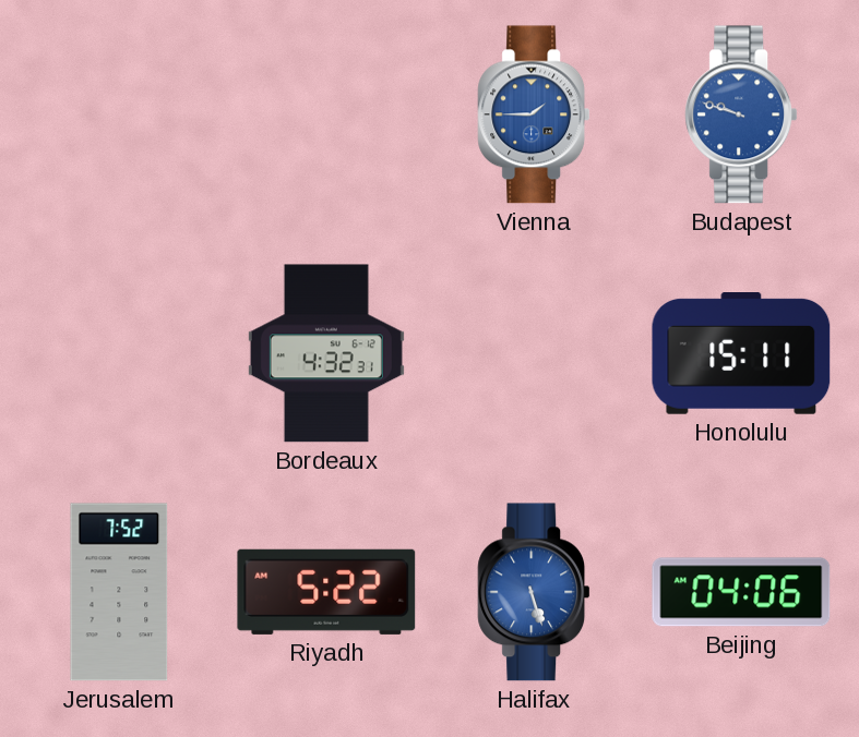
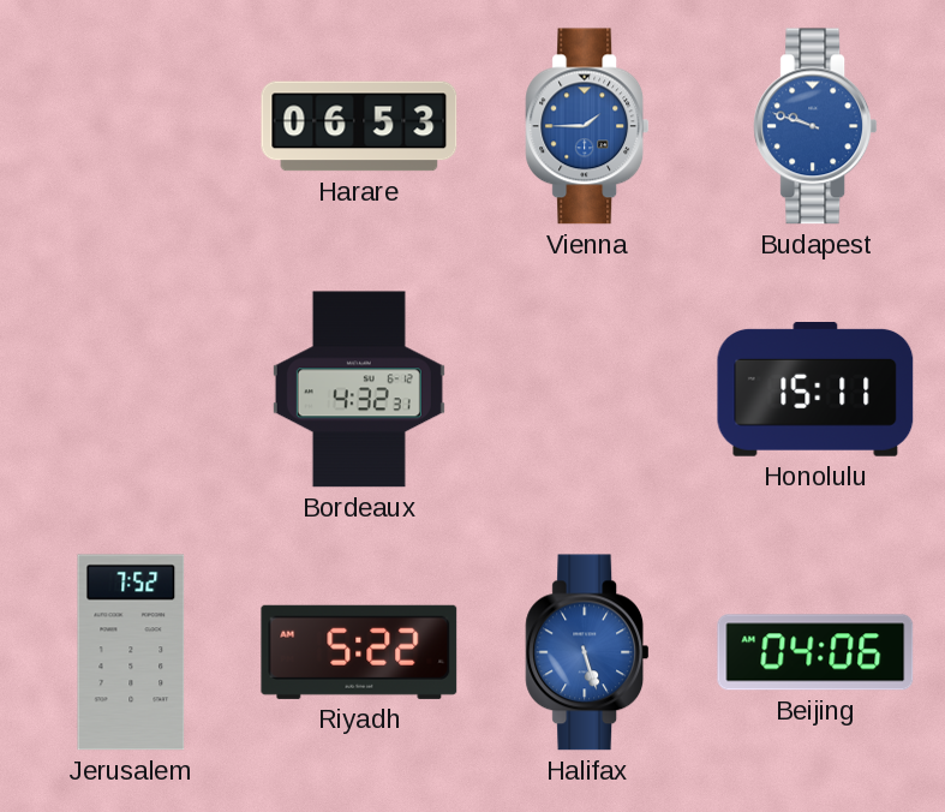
Harare: none -> 06:53
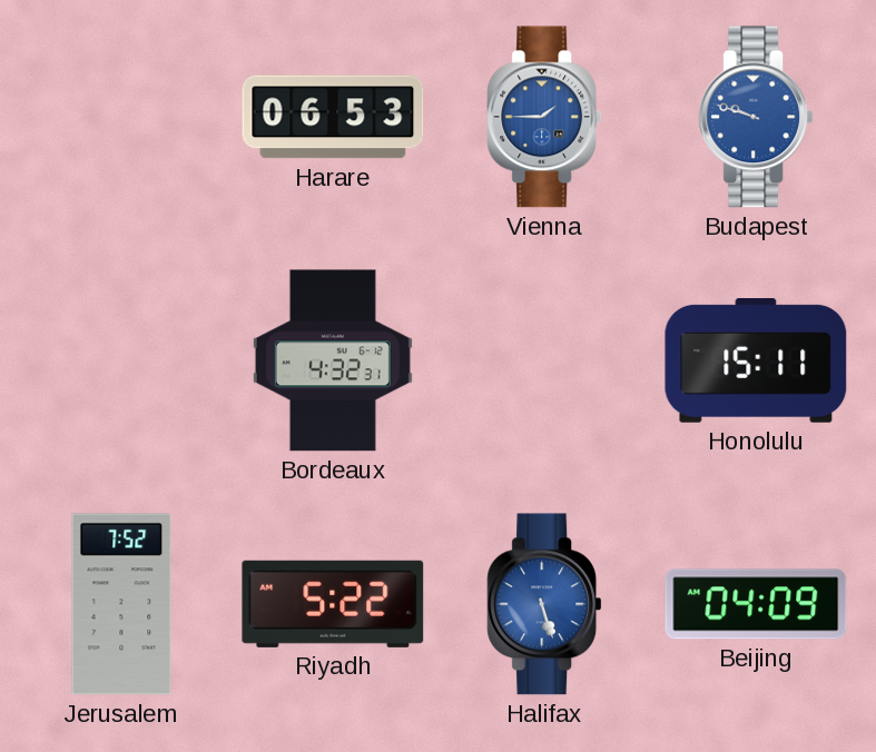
Beijing: 04:06 -> 04:09
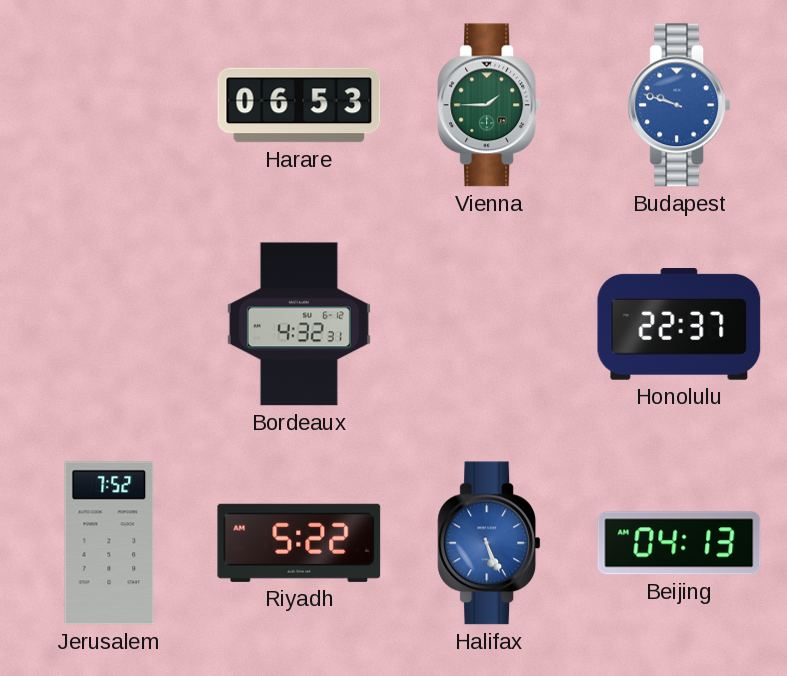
Vienna dial: blue -> green
Honolulu: 15:11 -> 22:37
Halifax: 5:27 -> 5:26
Beijing: 04:09 -> 04:13
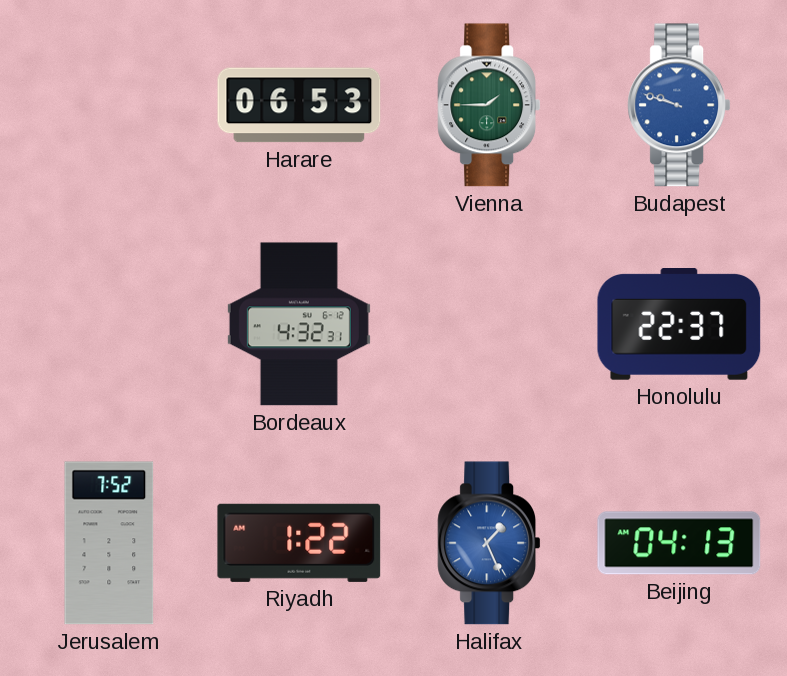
Riyadh: 5:22 -> 1:22
Halifax: 5:26 -> 1:26
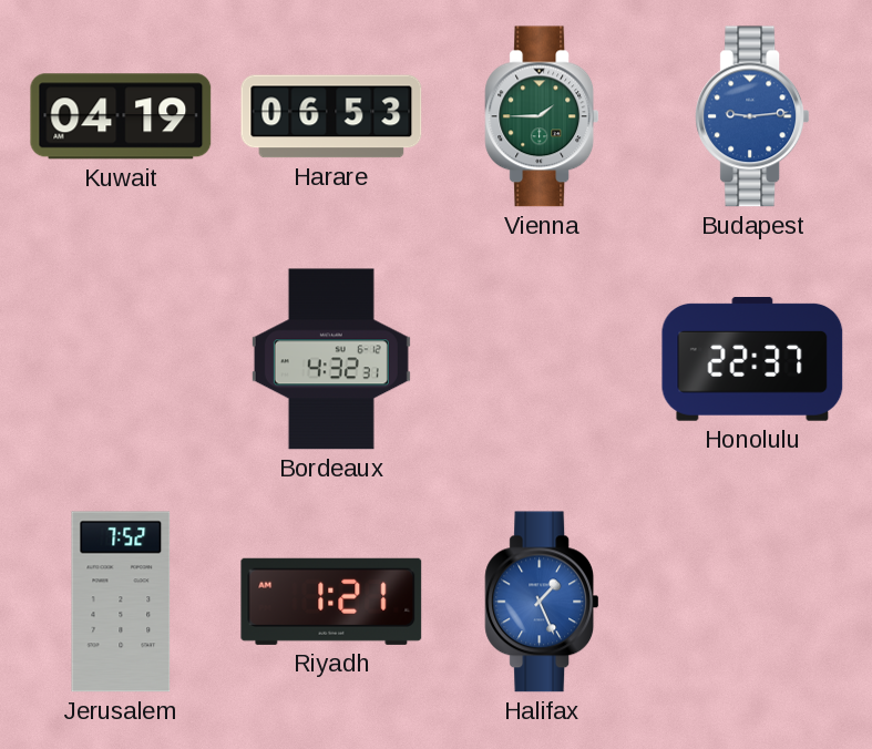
Kuwait: none -> 04:19
Budapest: 9:48 -> 9:14
Riyadh: 1:22 -> 1:21
Beijing: 04:13 -> none
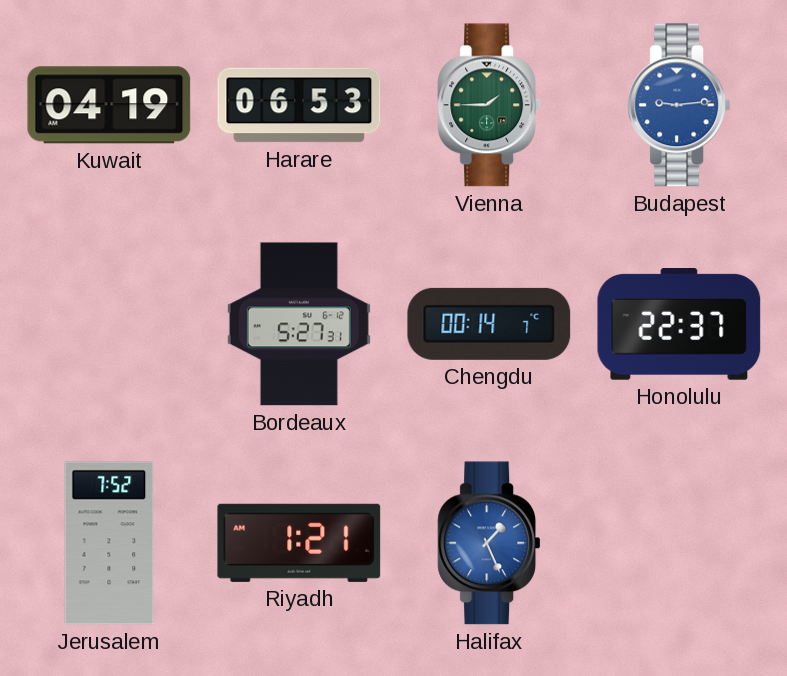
Bordeaux: 4:32 -> 5:27
Chengdu: none -> 00:14
